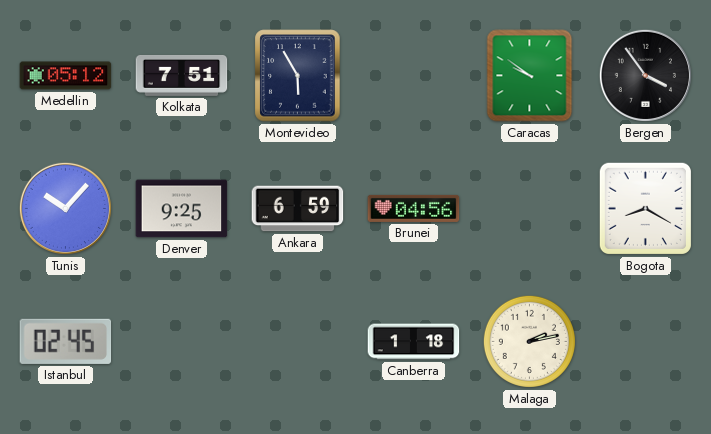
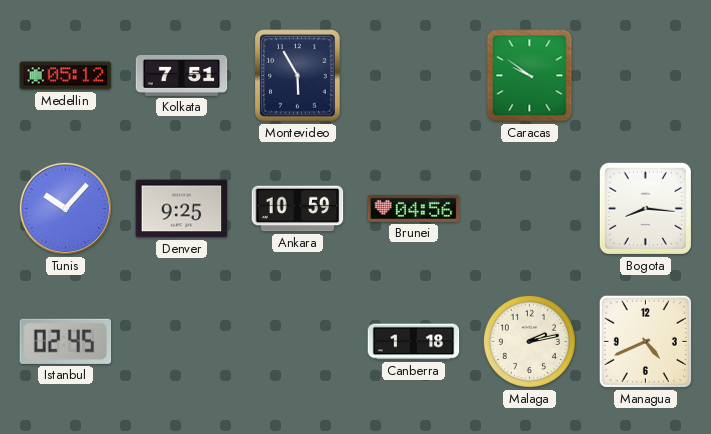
Bergen: 3:54 -> none
Ankara: 6:59 -> 10:59
Bogota: 8:20 -> 8:16
Managua: none -> 4:41
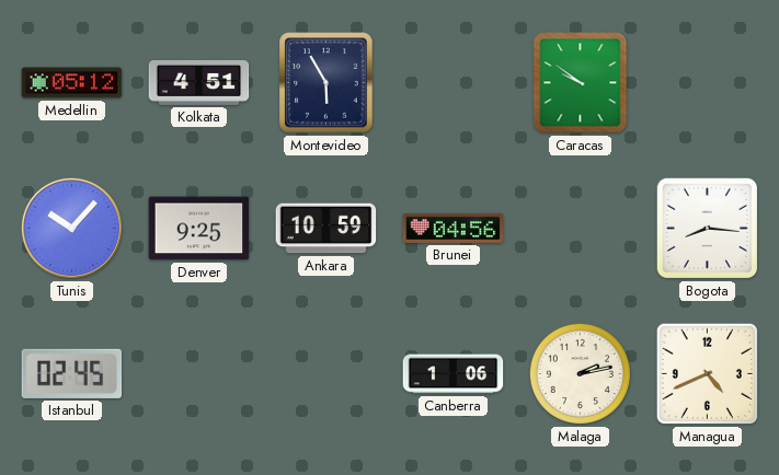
Kolkata: 7:51 -> 4:51
Canberra: 1:18 -> 1:06
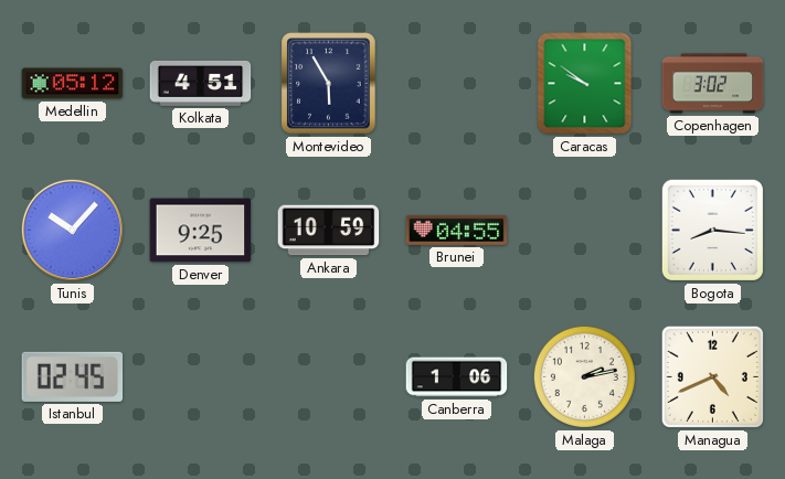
Copenhagen: none -> 3:02
Brunei: 04:56 -> 04:55
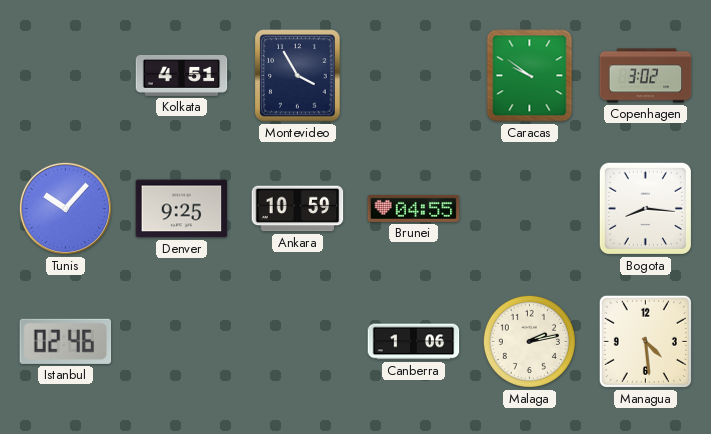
Medellin: 05:12 -> none
Montevideo: 5:55 -> 3:55
Istanbul: 02:45 -> 02:46
Managua: 4:41 -> 4:29
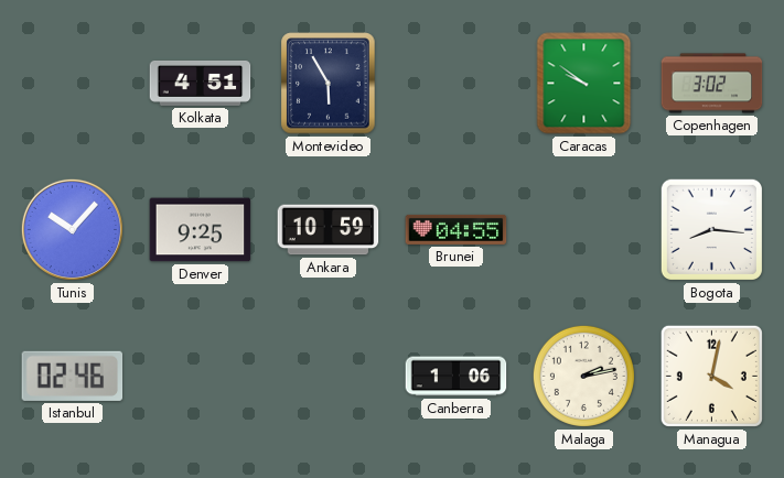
Montevideo: 3:55 -> 5:55
Managua: 4:29 -> 4:02
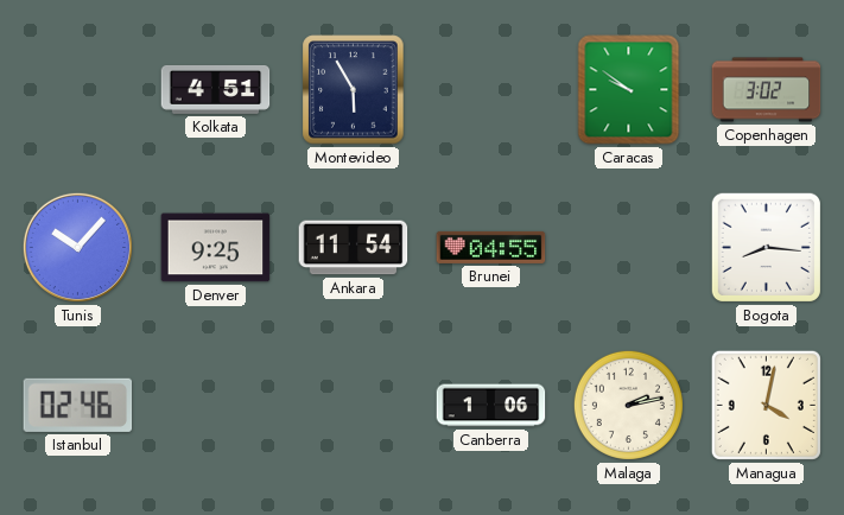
Ankara: 10:59 -> 11:54
